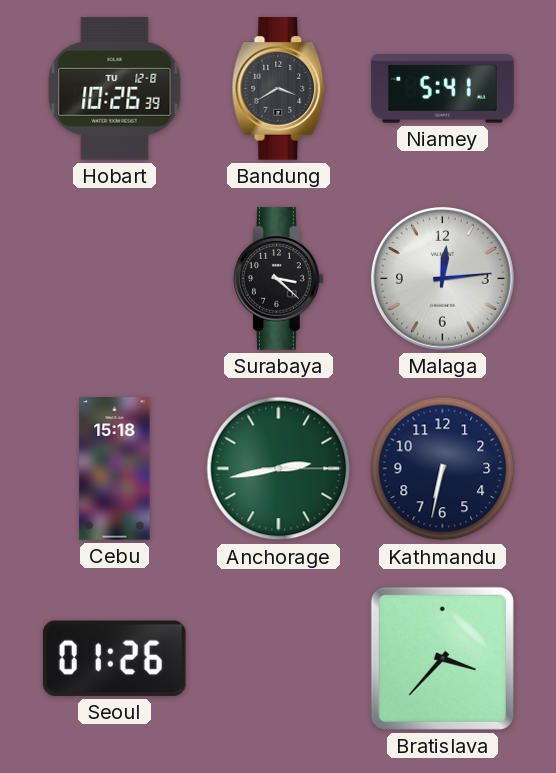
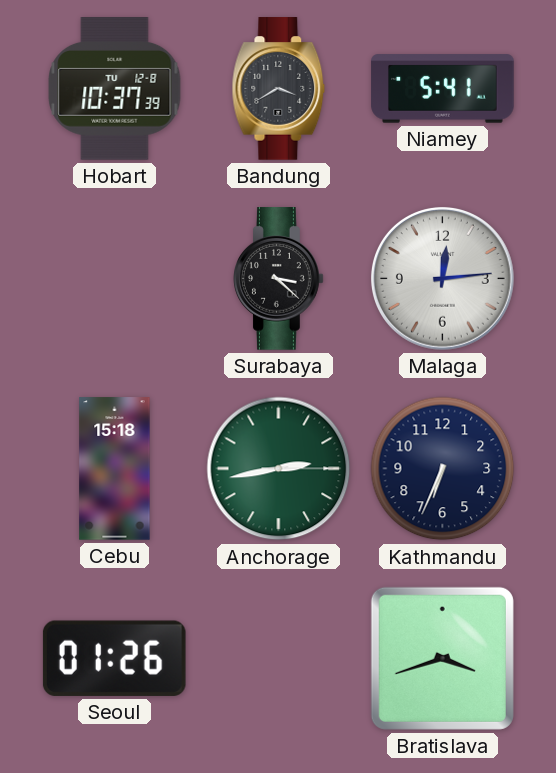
Hobart: 10:26 -> 10:37
Kathmandu: 6:32 -> 6:34
Bratislava: 3:37 -> 3:42
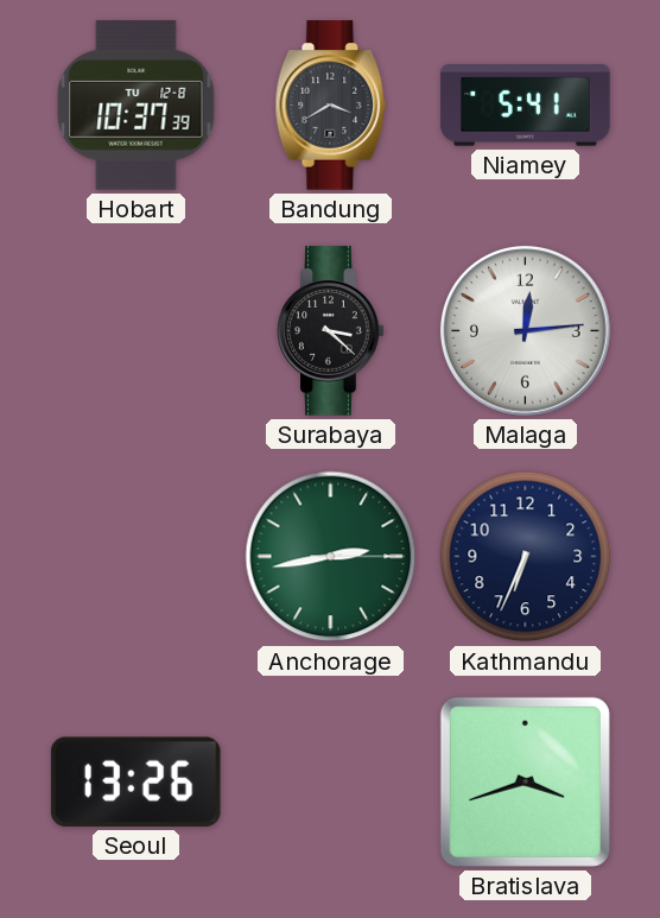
Cebu: 15:18 -> none
Seoul: 01:26 -> 13:26
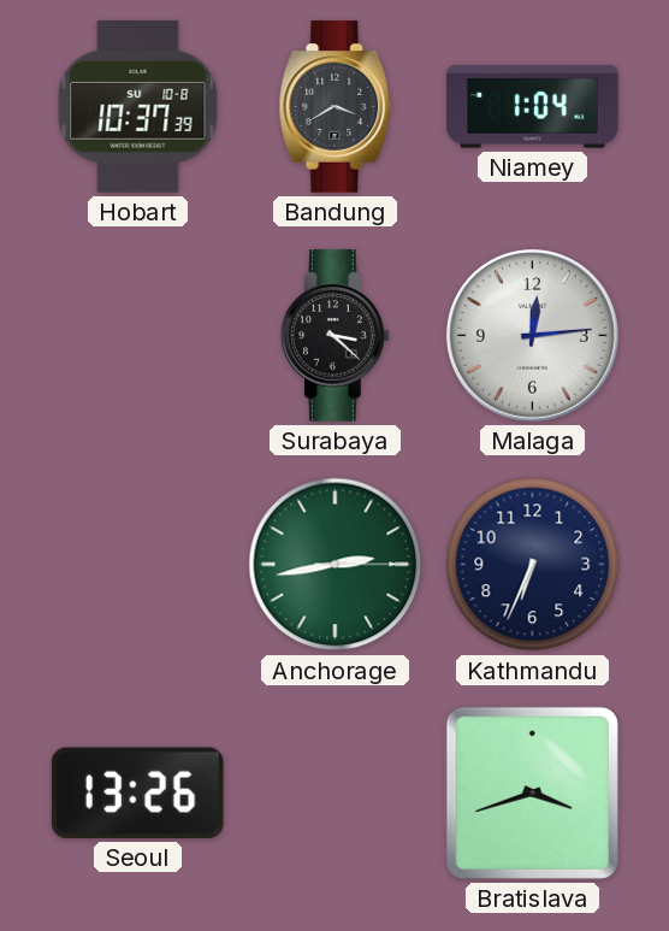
Hobart date: TU 12-8 -> SU 10-8
Niamey: 5:41 -> 1:04
